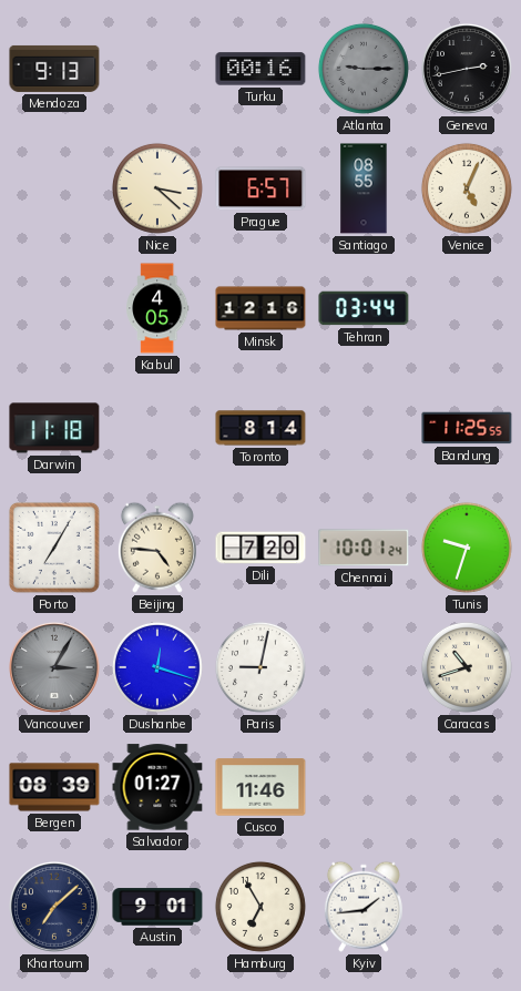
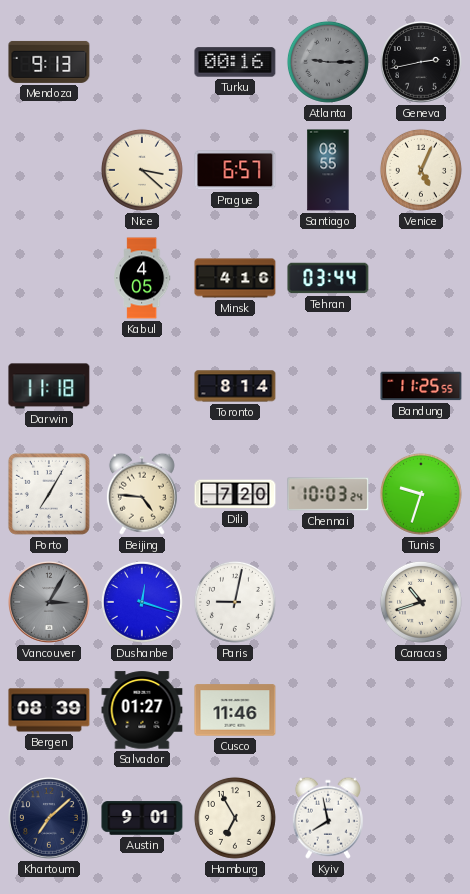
Minsk: 12:16 -> 4:16
Chennai: 10:01 -> 10:03
Kyiv: 1:44 -> 7:58
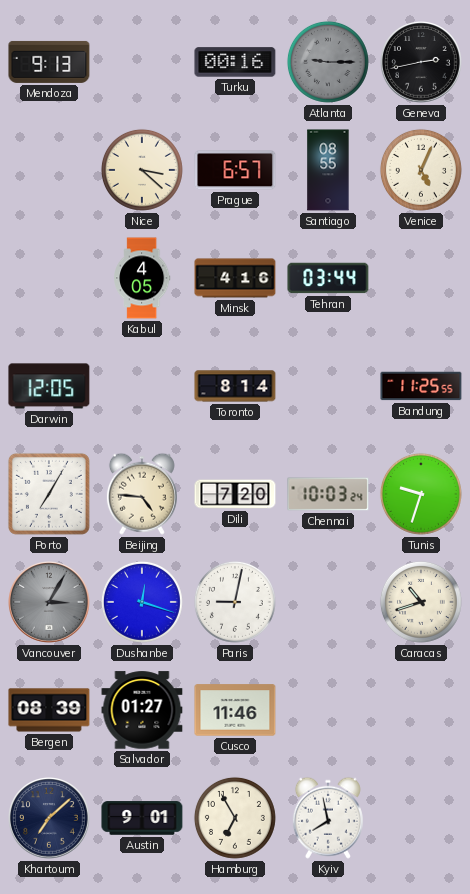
Darwin: 11:18 -> 12:05
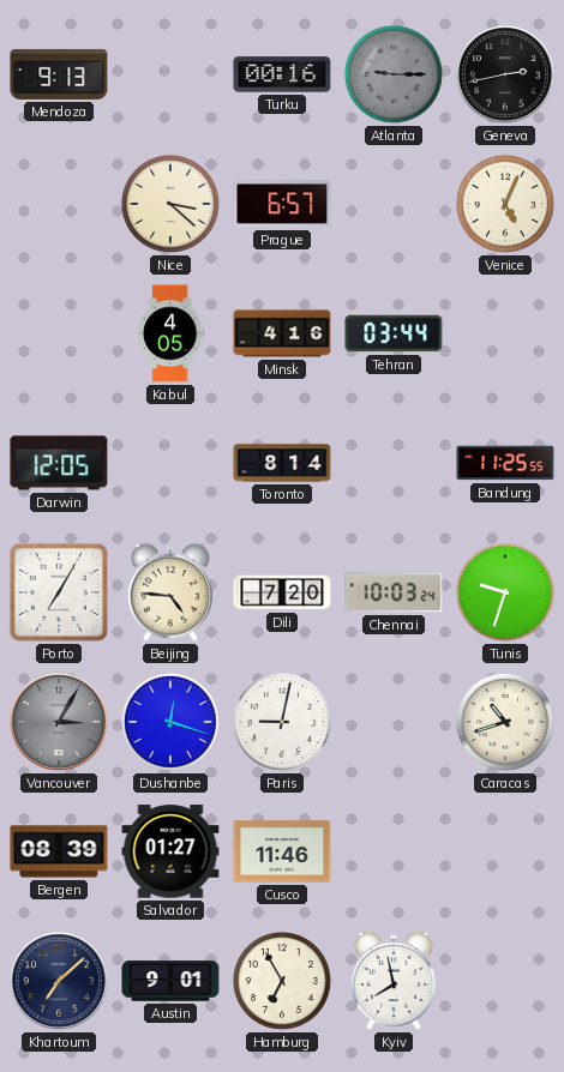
Santiago: 08:55 -> none
